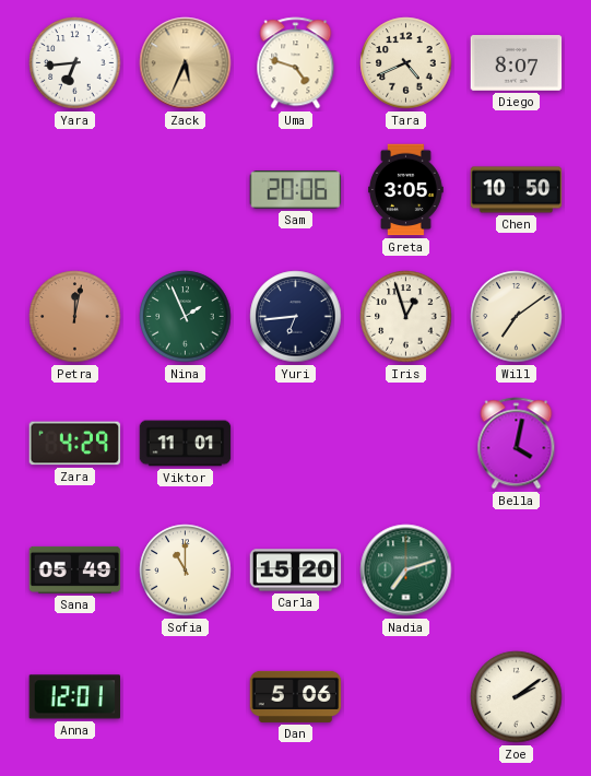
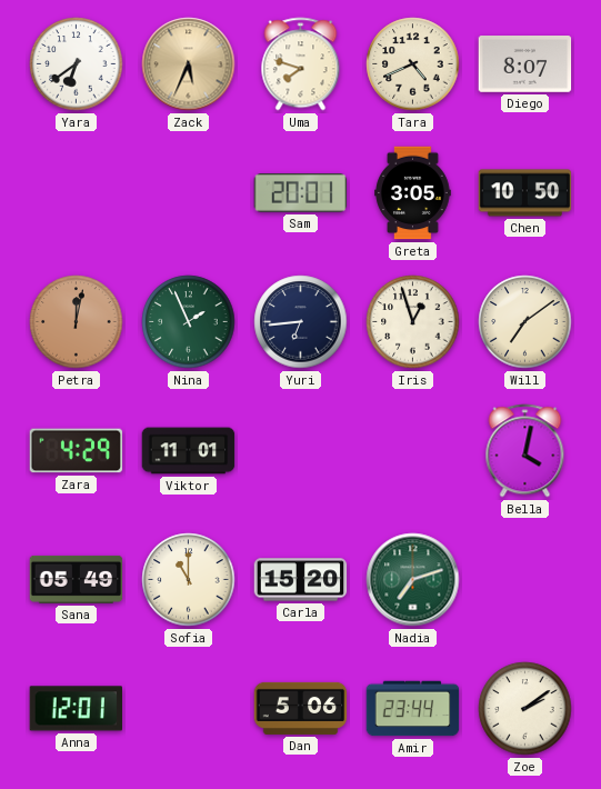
Yara: 6:44 -> 6:39
Uma: 4:48 -> 7:48
Sam: 20:06 -> 20:01
Amir: none -> 23:44
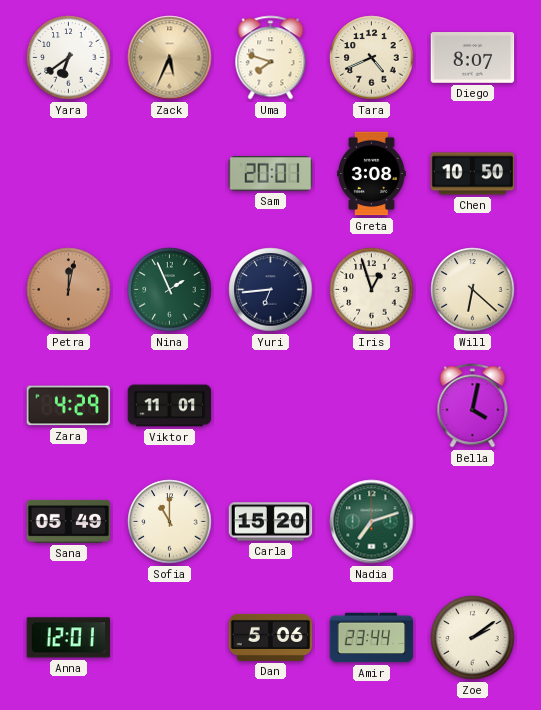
Greta: 3:05 -> 3:08
Will: 7:09 -> 6:22
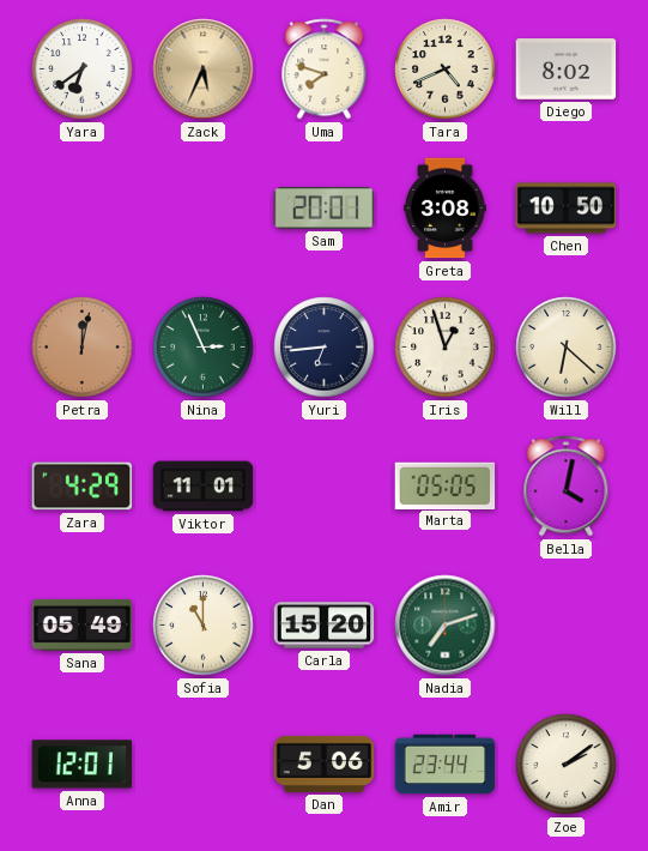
Diego: 8:07 -> 8:02
Nina: 1:56 -> 2:56
Marta: none -> 05:05
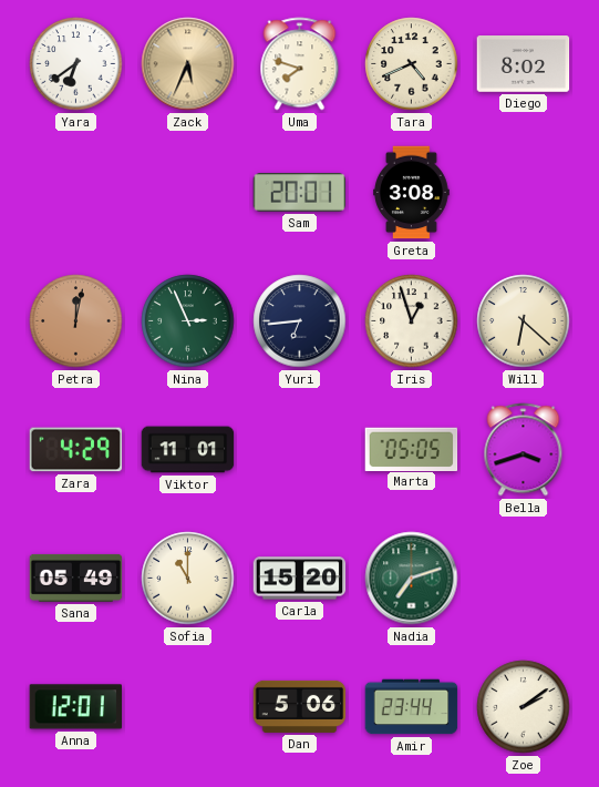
Chen: 10:50 -> none
Bella: 4:02 -> 3:42
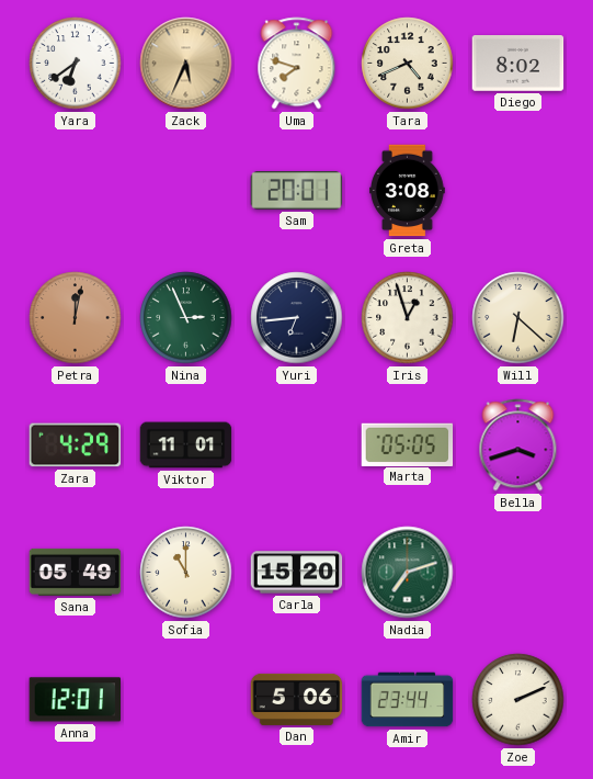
Zoe: 2:09 -> 2:11
